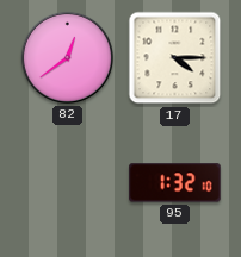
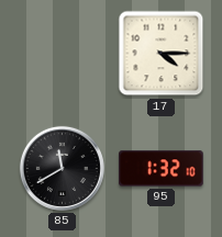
82: 12:39 -> none
85: none -> 11:40
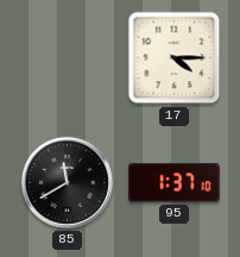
95: 1:32 -> 1:37
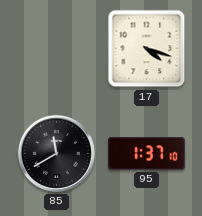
17: 4:15 -> 4:18
